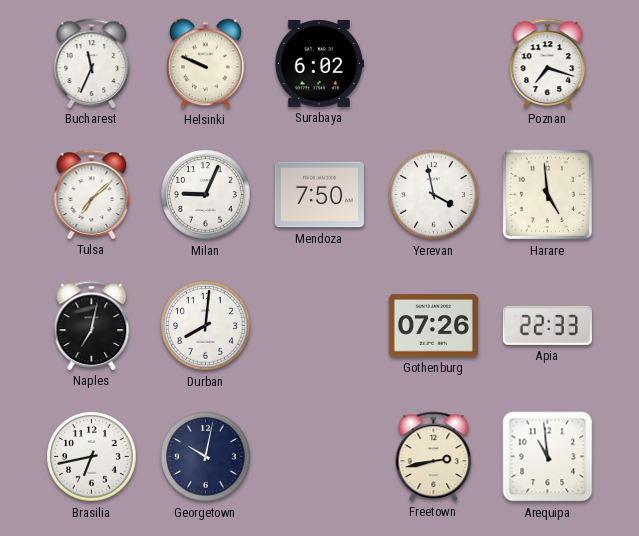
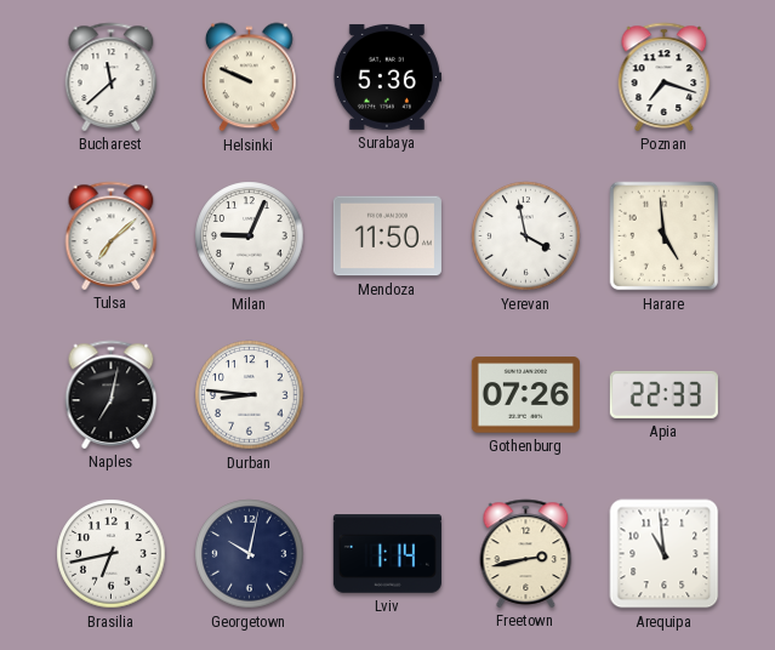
Bucharest: 11:34 -> 11:38
Surabaya: 6:02 -> 5:36
Mendoza: 7:50 -> 11:50
Durban: 8:01 -> 8:46
Lviv: none -> 1:14
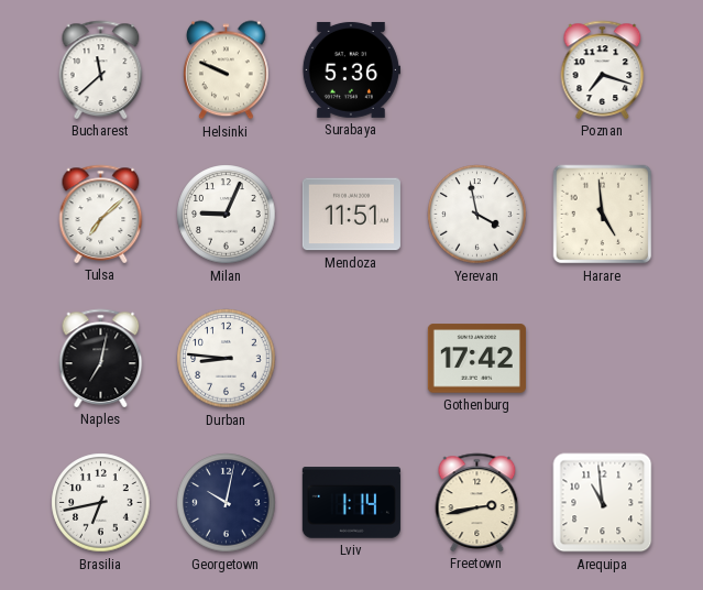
Mendoza: 11:50 -> 11:51
Gothenburg: 07:26 -> 17:42
Apia: 22:33 -> none
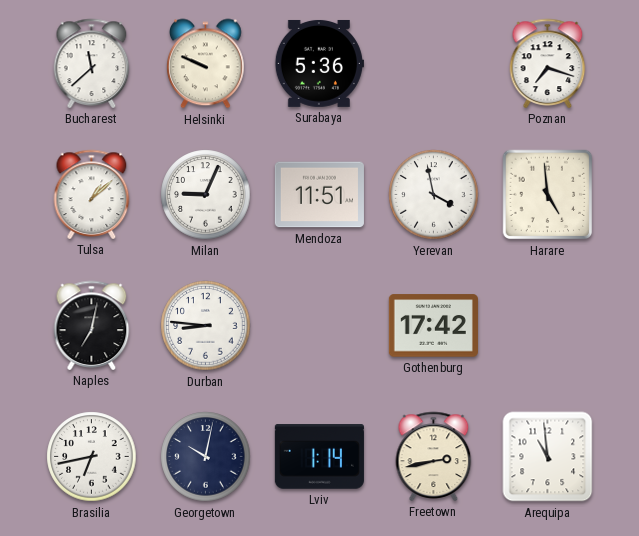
Tulsa: 7:08 -> 1:08
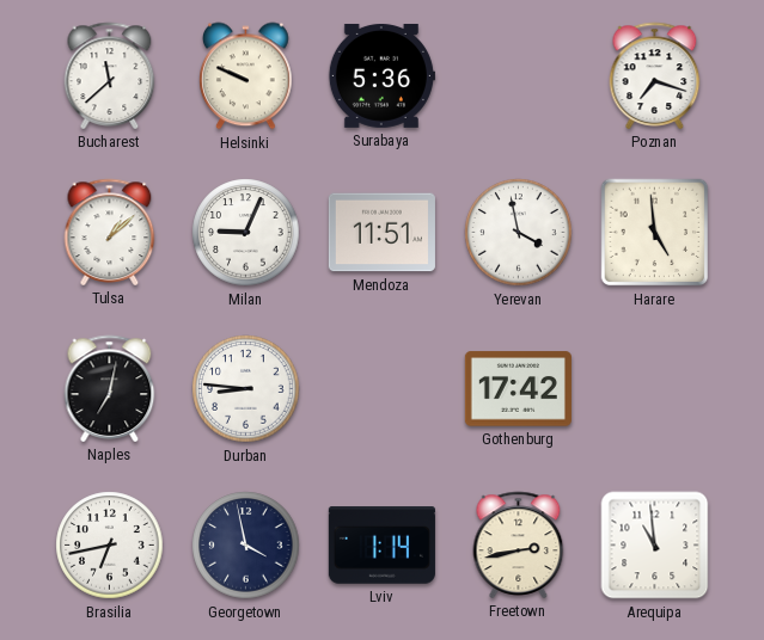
Georgetown: 10:02 -> 3:58
